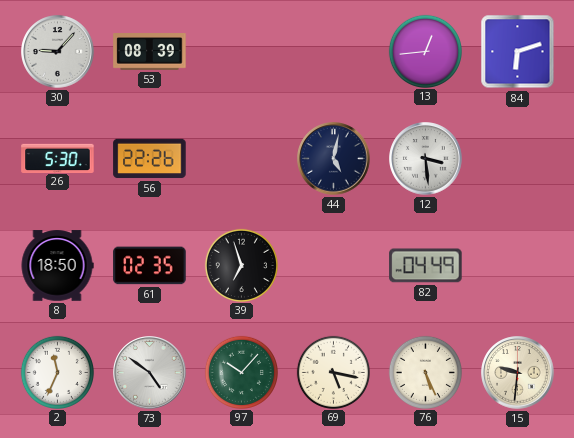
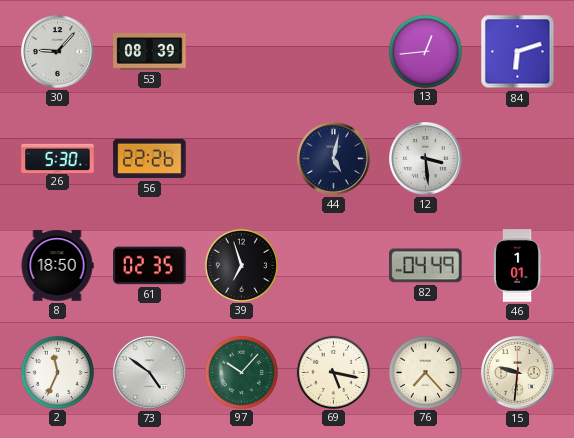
46: none -> 1:01
76: 5:26 -> 7:23
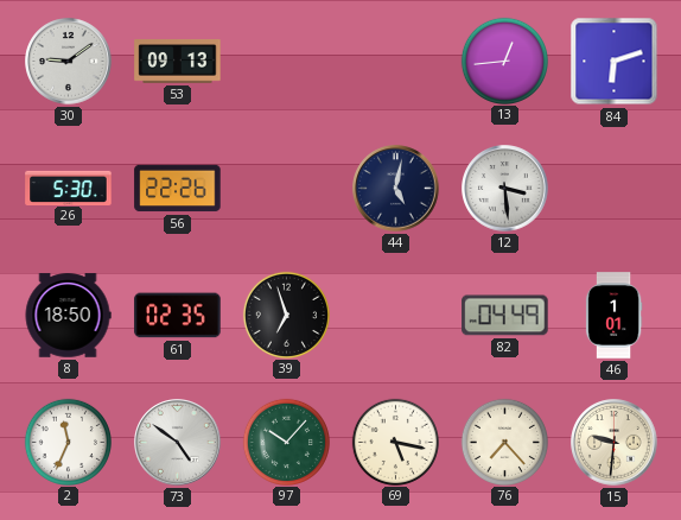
30: 9:07 -> 9:09
53: 08:39 -> 09:13
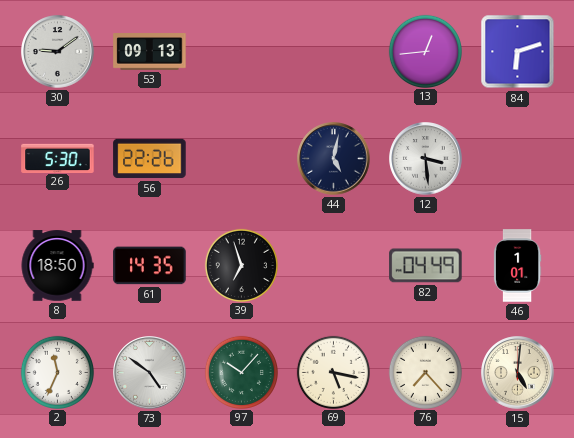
61: 02:35 -> 14:35
15: 9:31 -> 5:01
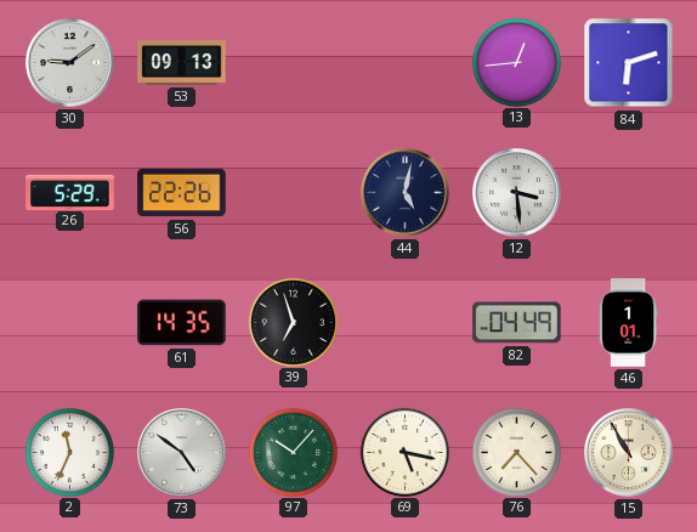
26: 5:30 -> 5:29
8: 18:50 -> none
15: 5:01 -> 10:55
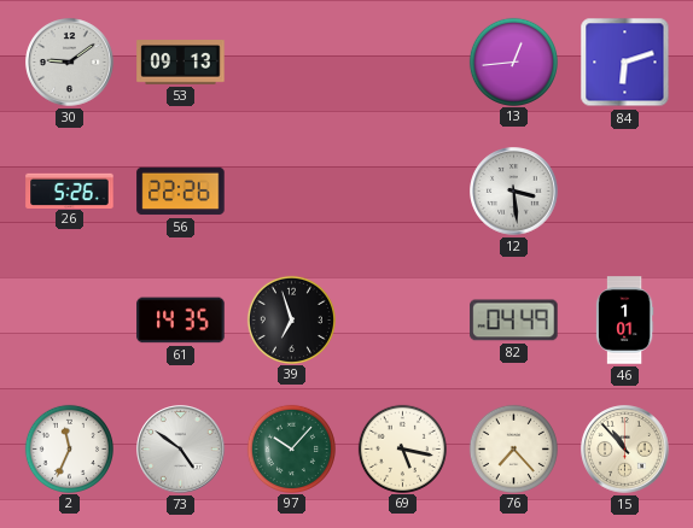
26: 5:29 -> 5:26
44: 5:02 -> none
15: 10:55 -> 10:53
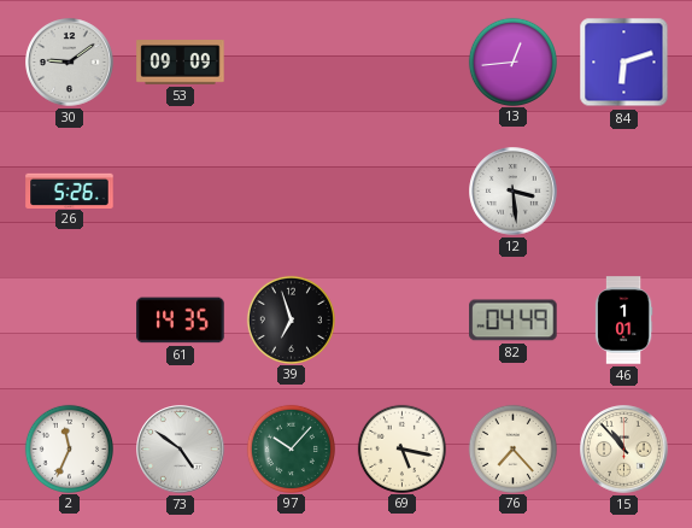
53: 09:13 -> 09:09
56: 22:26 -> none
